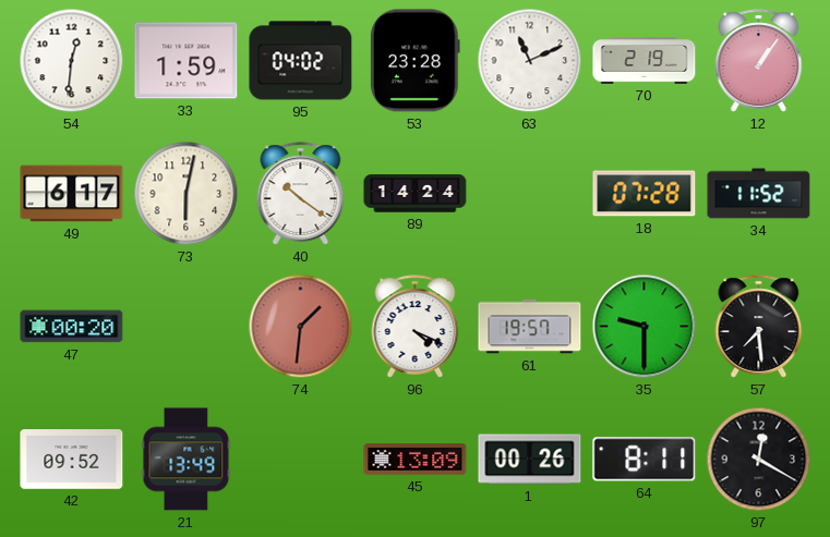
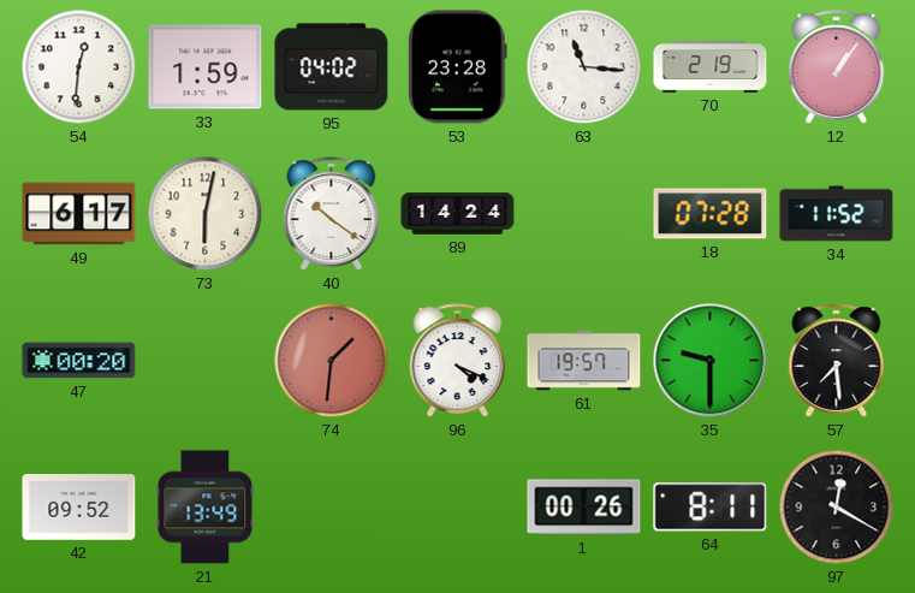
63: 11:11 -> 11:16
45: 13:09 -> none
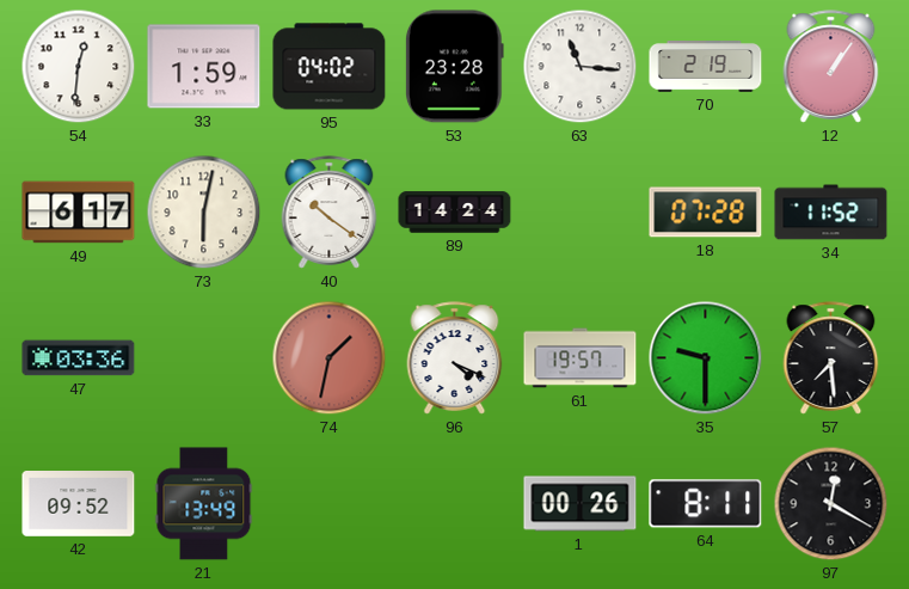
47: 00:20 -> 03:36
74: 1:31 -> 1:32
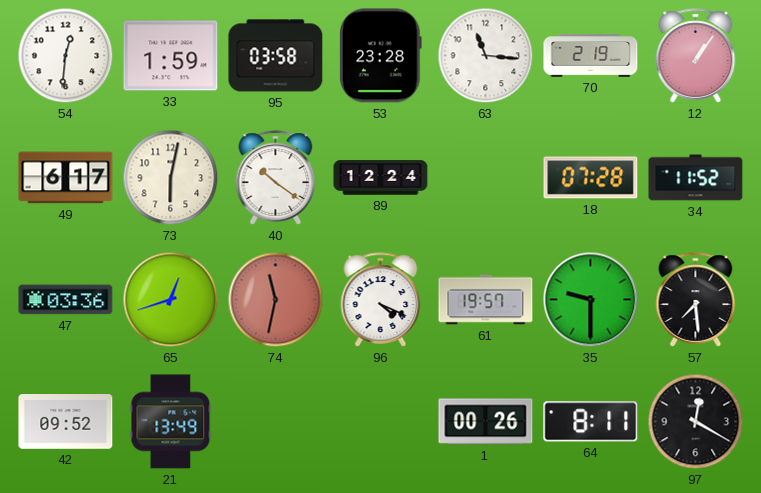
95: 04:02 -> 03:58
89: 14:24 -> 12:24
65: none -> 12:42
74: 1:32 -> 11:32
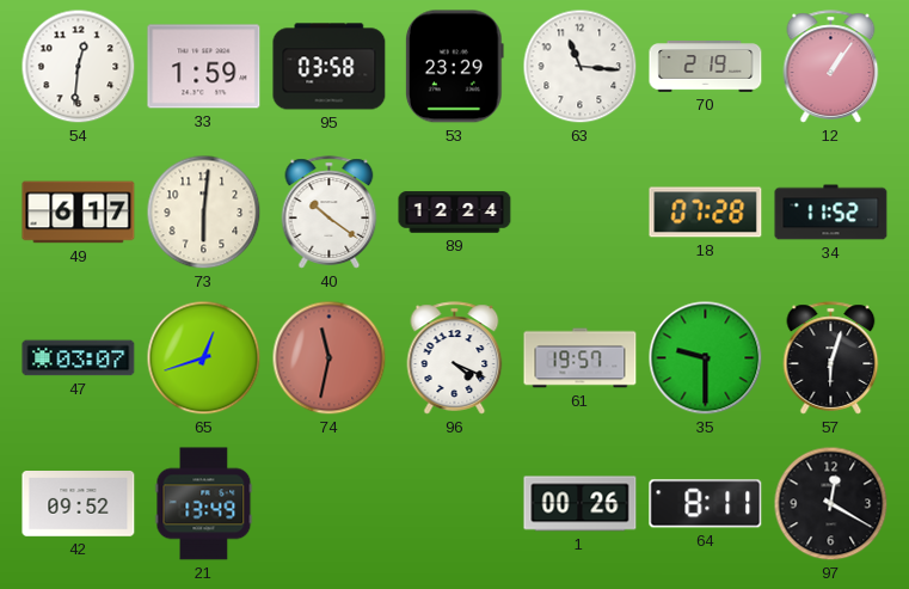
53: 23:28 -> 23:29
73: 6:02 -> 6:01
47: 03:36 -> 03:07
57: 7:29 -> 6:03
